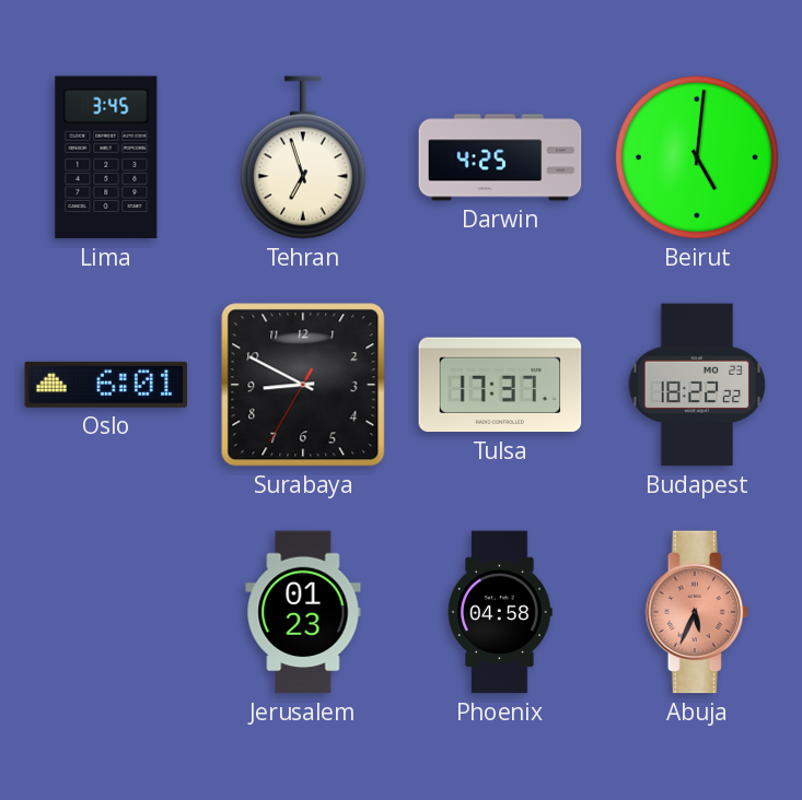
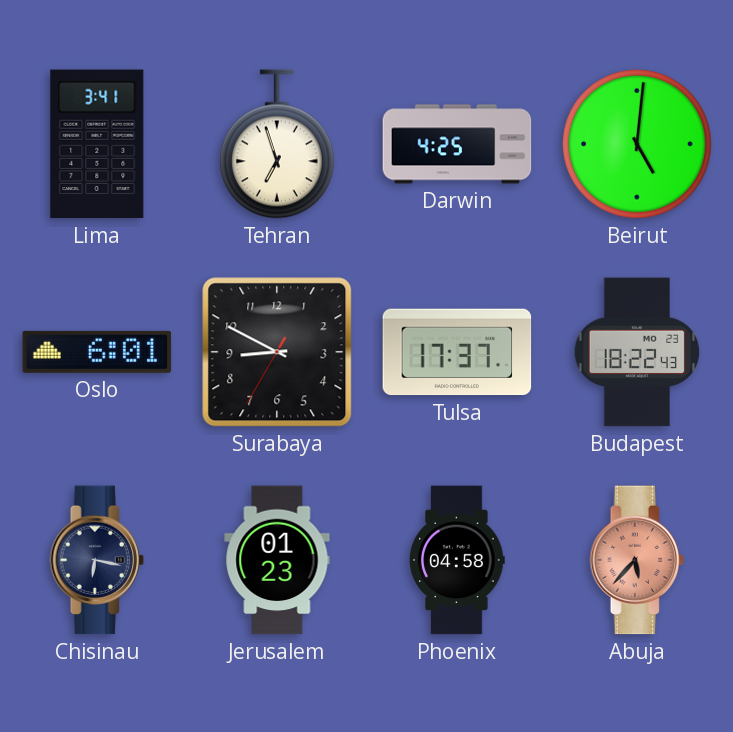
Lima: 3:45 -> 3:41
Budapest: 18:22:22 -> 18:22:43
Chisinau: none -> 6:17
Abuja: 5:34 -> 5:37
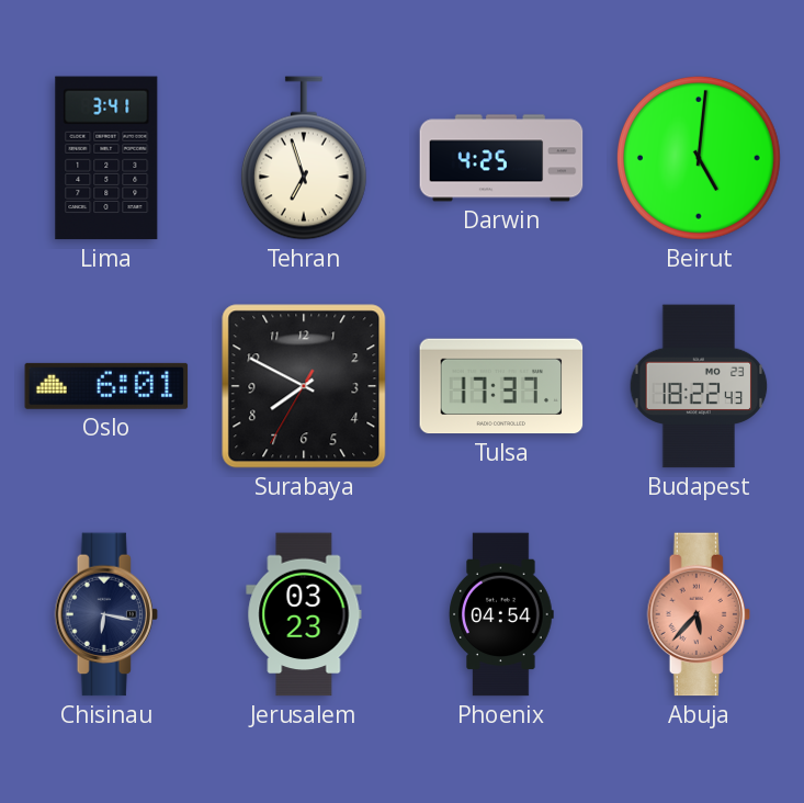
Surabaya: 8:49 -> 7:49
Jerusalem: 01:23 -> 03:23
Phoenix: 04:58 -> 04:54
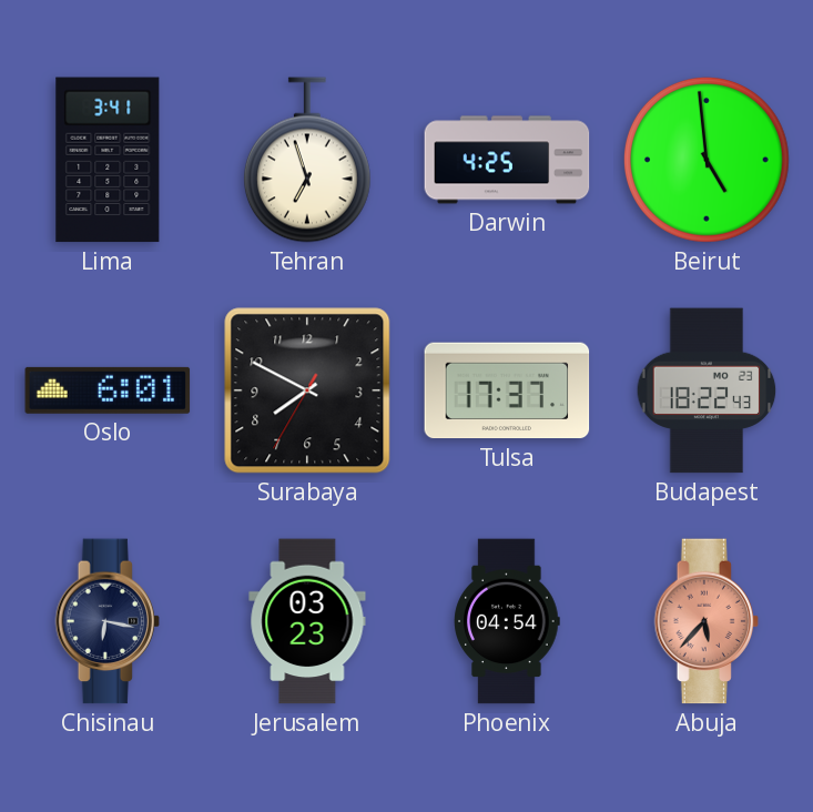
Beirut: 5:01 -> 4:59
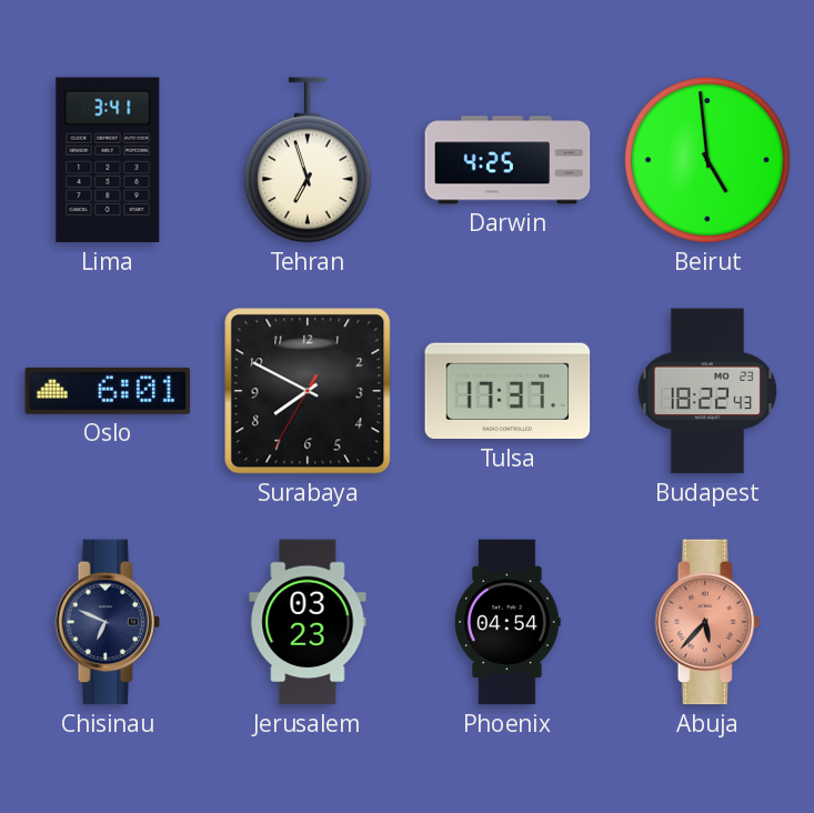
Chisinau: 6:17 -> 6:49
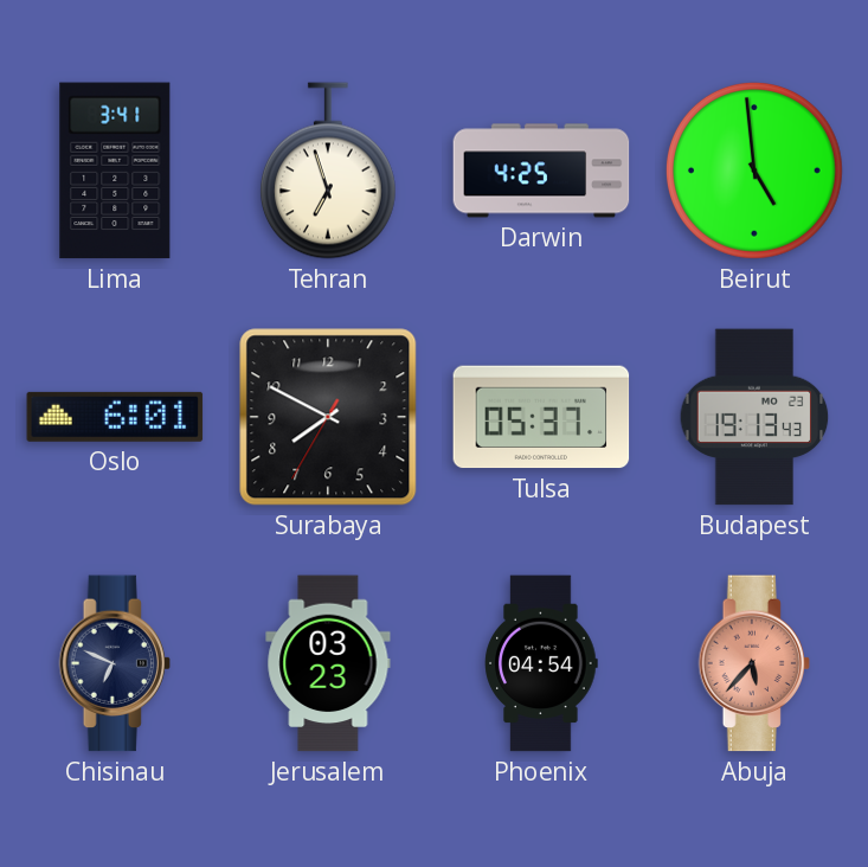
Tulsa: 17:37 -> 05:37
Budapest: 18:22 -> 19:13
